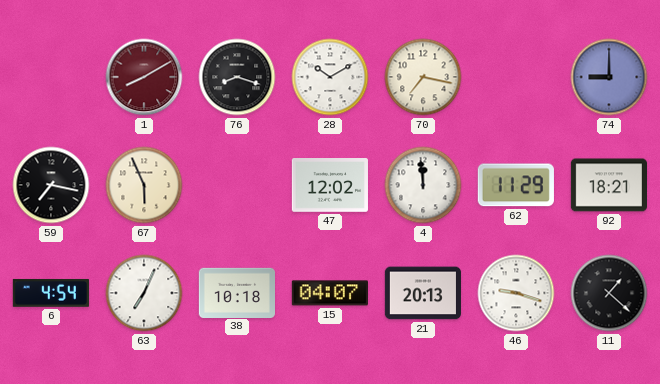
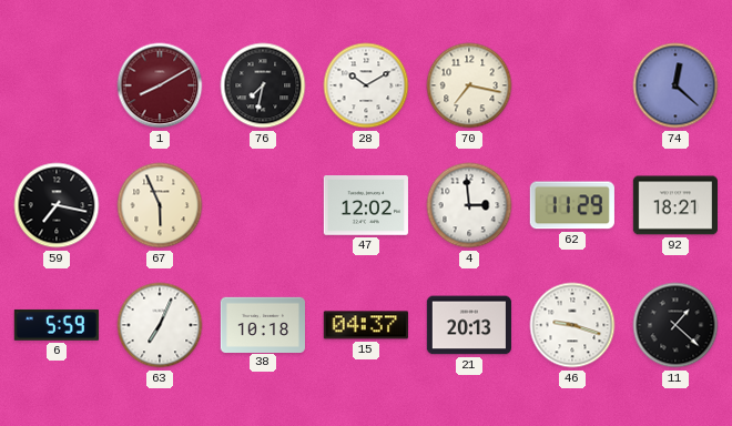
76: 8:18 -> 7:32
74: 9:00 -> 12:22
4: 11:59 -> 2:59
6: 4:54 -> 5:59
15: 04:07 -> 04:37
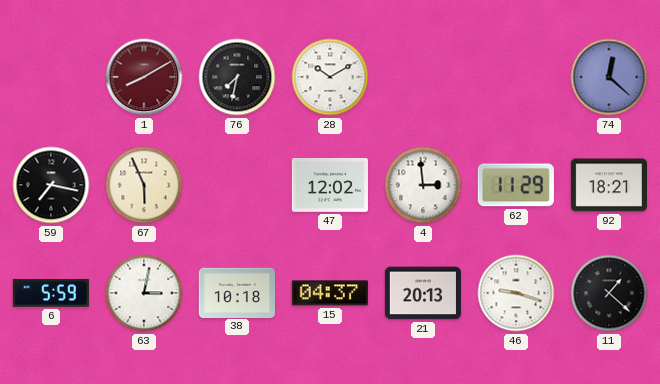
70: 7:17 -> none
63: 7:04 -> 3:02
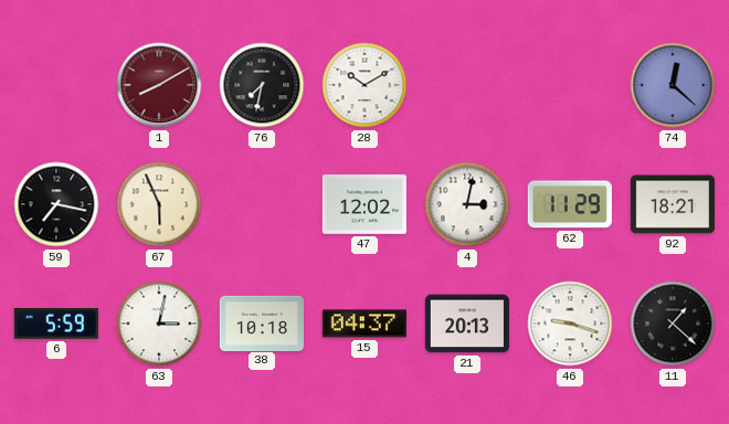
4: 2:59 -> 3:02
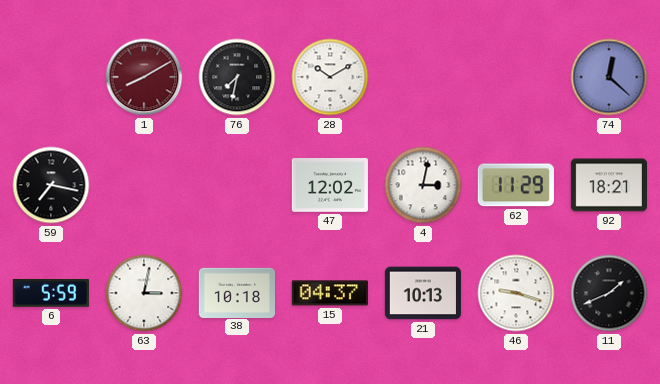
67: 5:56 -> none
21: 20:13 -> 10:13
11: 1:22 -> 1:41
